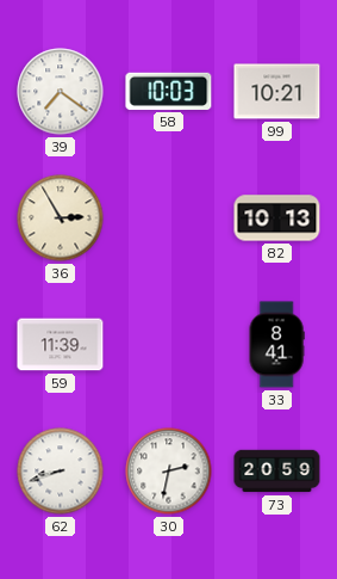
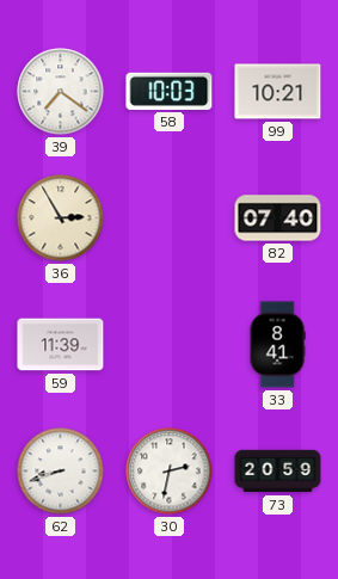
82: 10:13 -> 07:40
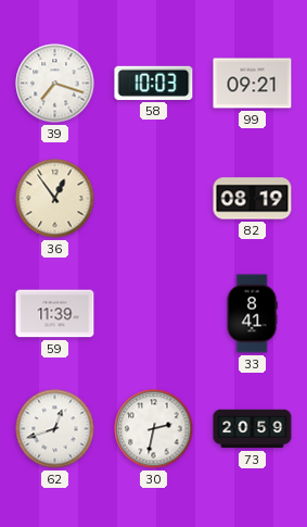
39: 7:21 -> 7:18
99: 10:21 -> 09:21
36: 2:55 -> 12:54
82: 07:40 -> 08:19
62: 8:42 -> 12:42
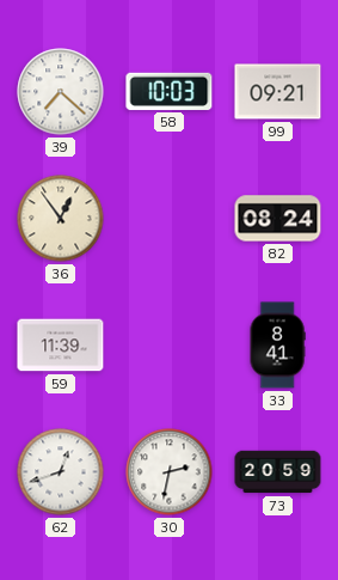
39: 7:18 -> 7:22
82: 08:19 -> 08:24
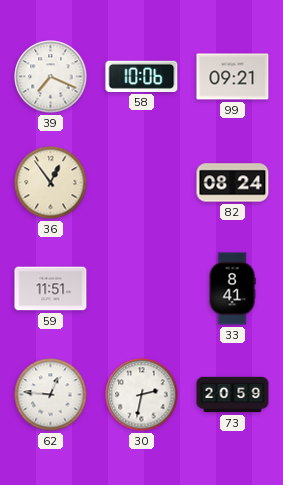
39: 7:22 -> 7:19
58: 10:03 -> 10:06
59: 11:39 -> 11:51
62: 12:42 -> 12:46
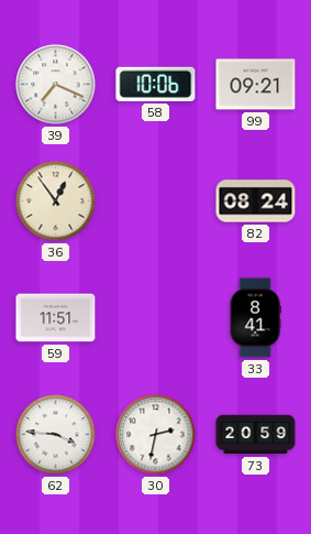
62: 12:46 -> 3:46
